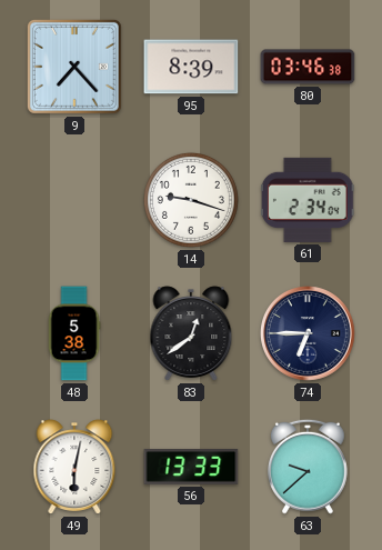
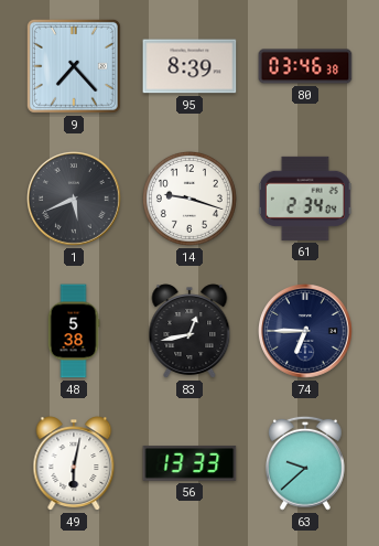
1: none -> 5:41
83: 12:39 -> 12:43
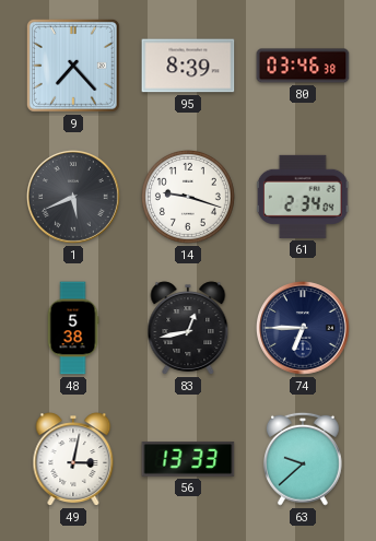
49: 6:02 -> 3:02
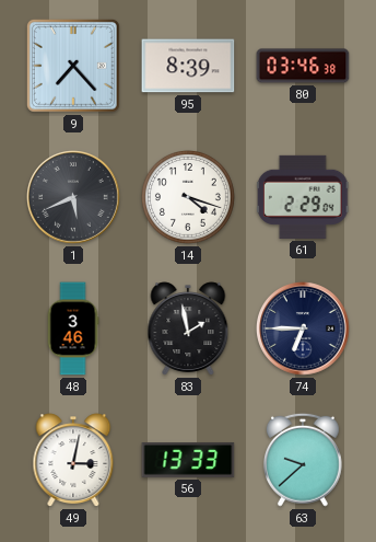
14: 9:18 -> 4:18
61: 2:34 -> 2:29
48: 5:38 -> 3:46
83: 12:43 -> 1:58
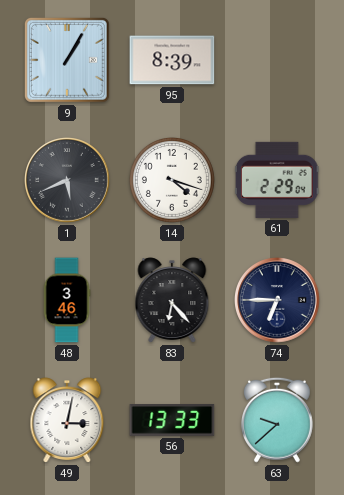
9: 7:23 -> 1:05
80: 03:46 -> none
83: 1:58 -> 6:23
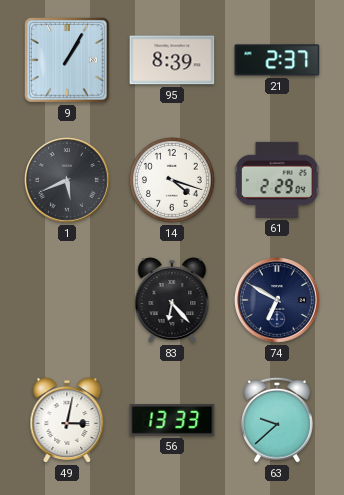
21: none -> 2:37
48: 3:46 -> none
74: 6:45 -> 6:50
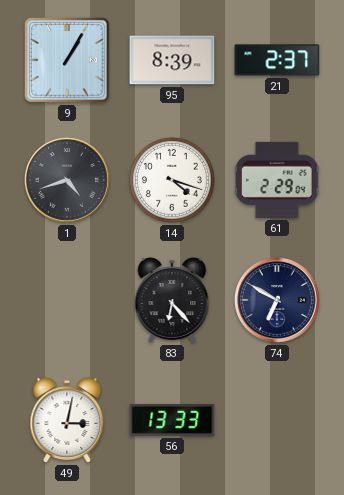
1: 5:41 -> 4:42
63: 9:38 -> none
